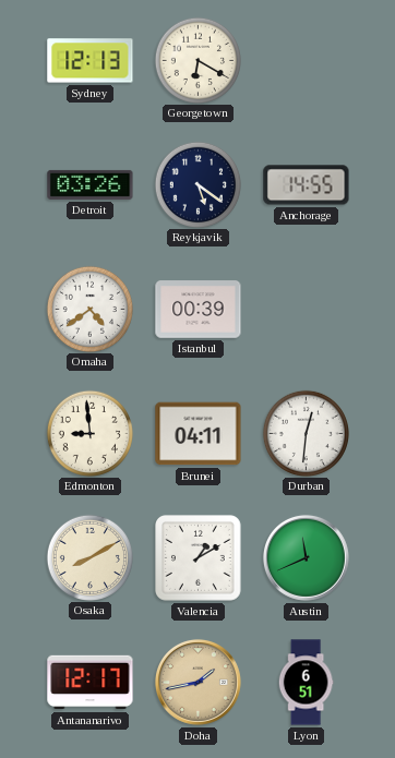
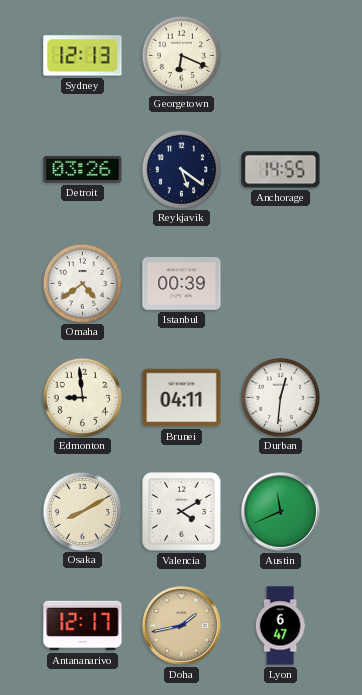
Georgetown: 6:20 -> 6:19
Valencia: 1:10 -> 4:10
Lyon: 6:51 -> 6:47
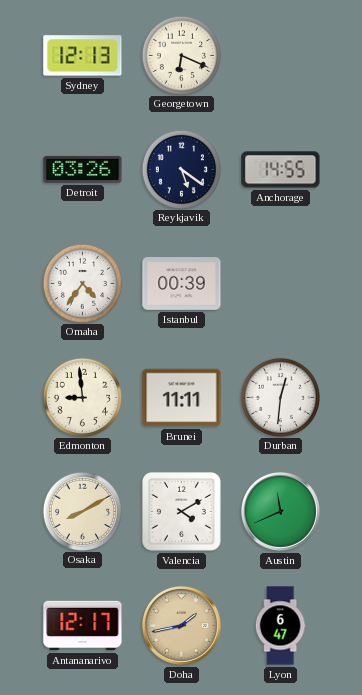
Omaha: 4:39 -> 4:36
Brunei: 04:11 -> 11:11
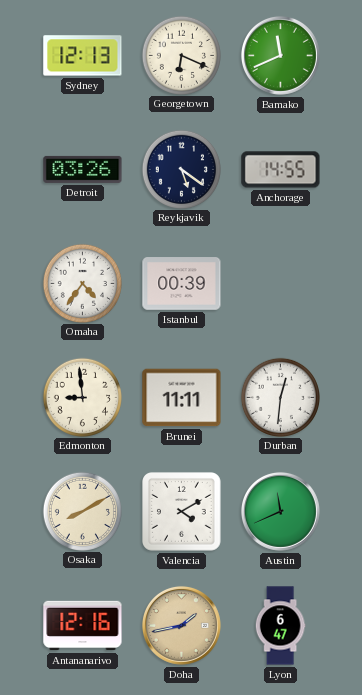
Bamako: none -> 11:41
Antananarivo: 12:17 -> 12:16
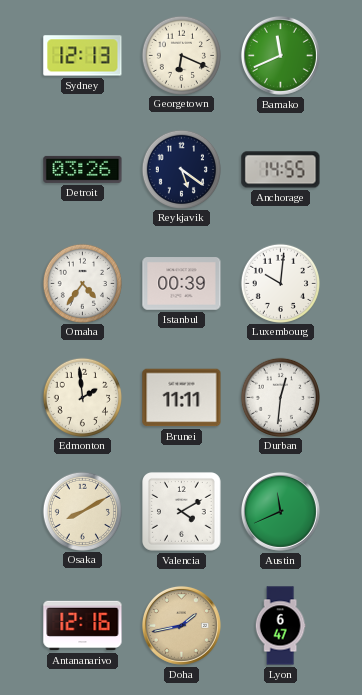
Luxembourg: none -> 10:01
Edmonton: 8:59 -> 1:59
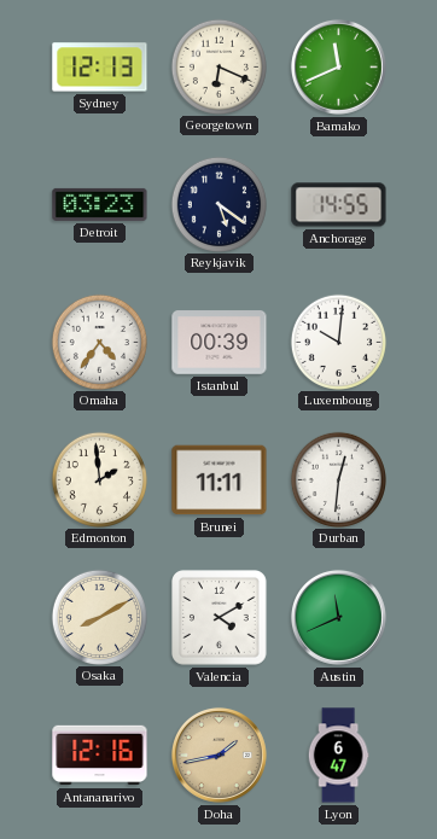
Detroit: 03:26 -> 03:23
